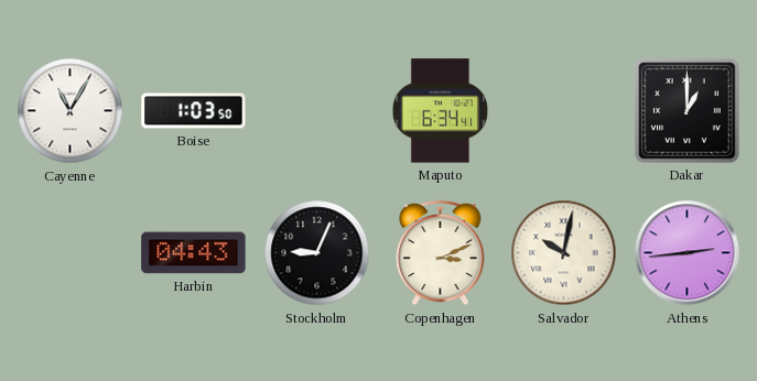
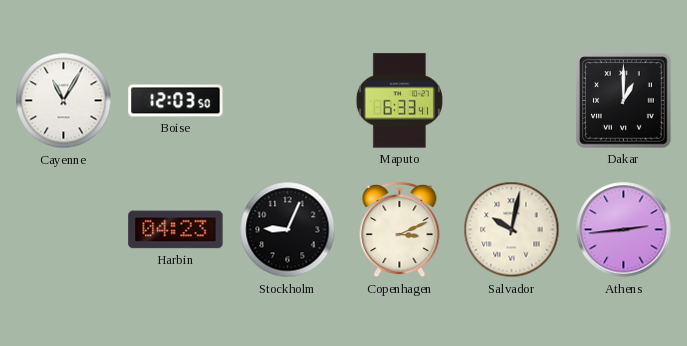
Boise: 1:03 -> 12:03
Maputo: 6:34 -> 6:33
Harbin: 04:43 -> 04:23
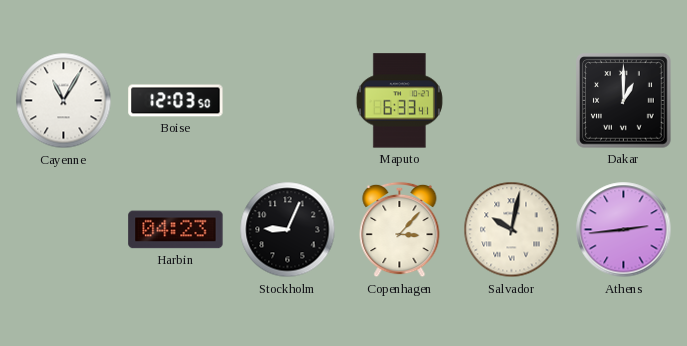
Copenhagen: 3:11 -> 3:07
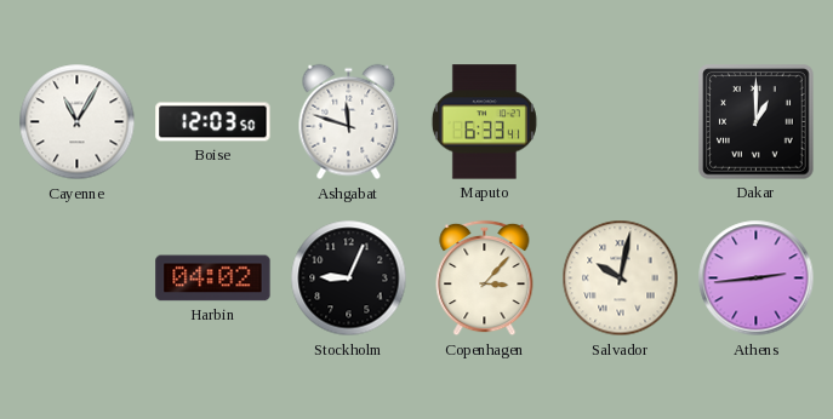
Ashgabat: none -> 11:48
Harbin: 04:23 -> 04:02
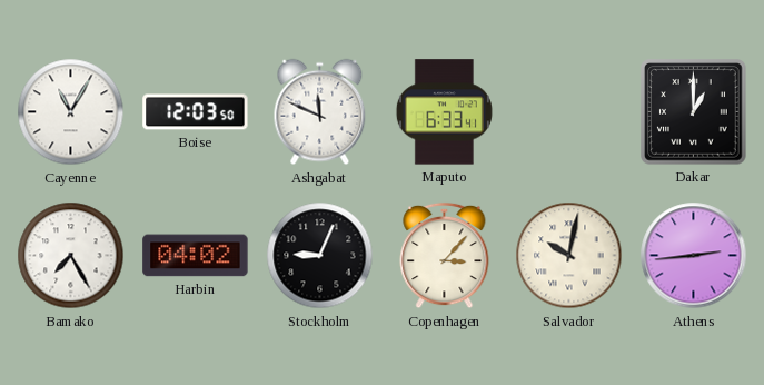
Ashgabat: 11:48 -> 11:49
Bamako: none -> 7:25
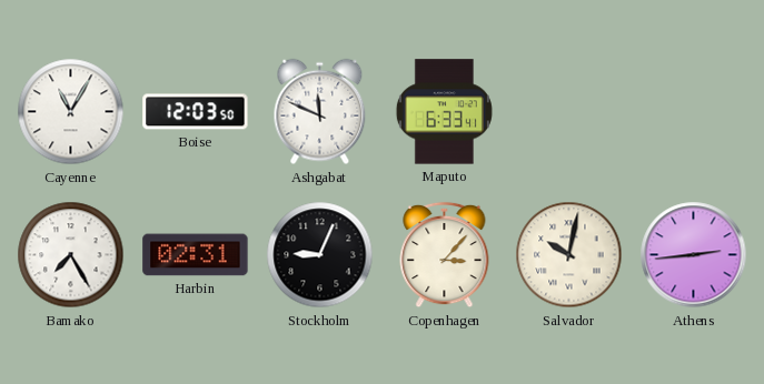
Dakar: 1:00 -> none
Harbin: 04:02 -> 02:31
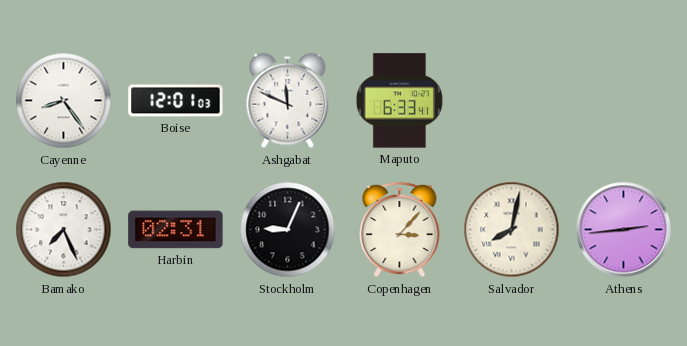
Cayenne: 11:05 -> 8:24
Boise: 12:03 -> 12:01
Bamako: 7:25 -> 7:26
Salvador: 10:02 -> 8:02
